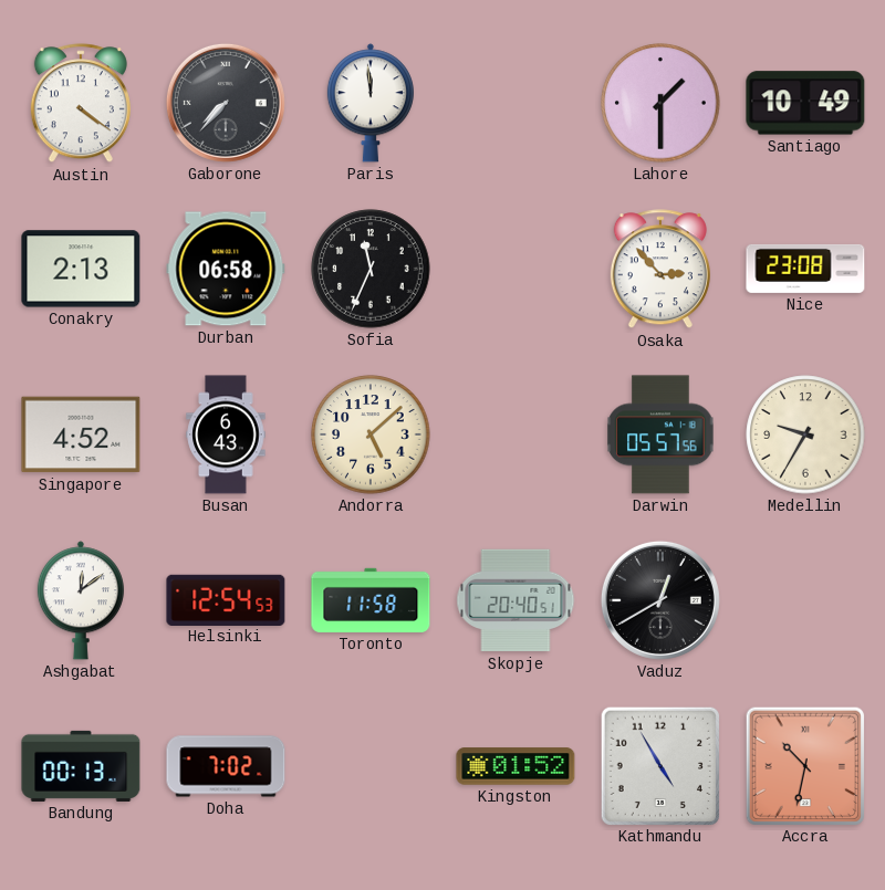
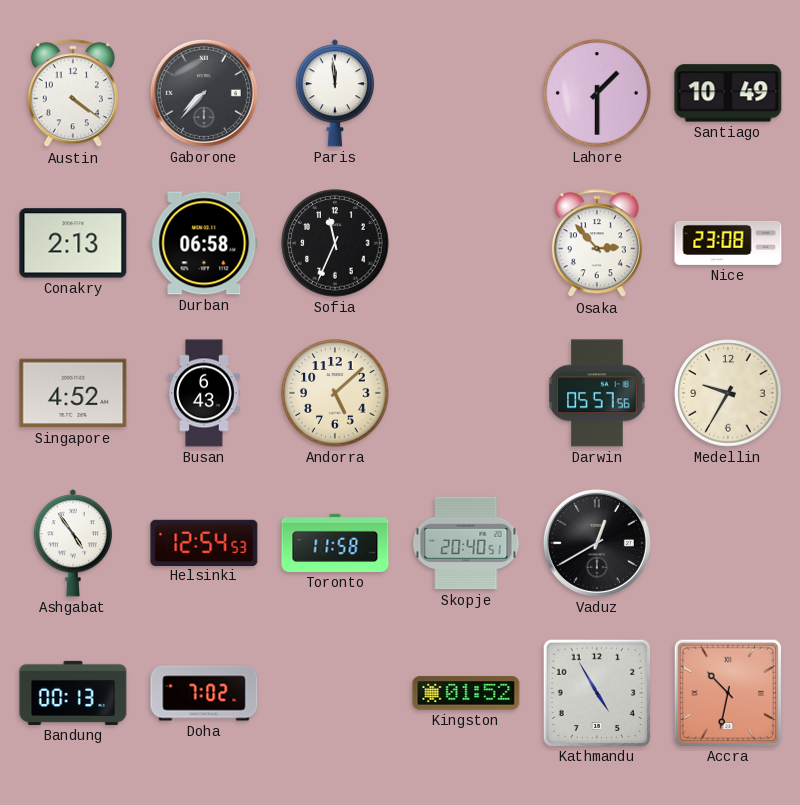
Ashgabat: 12:09 -> 4:54
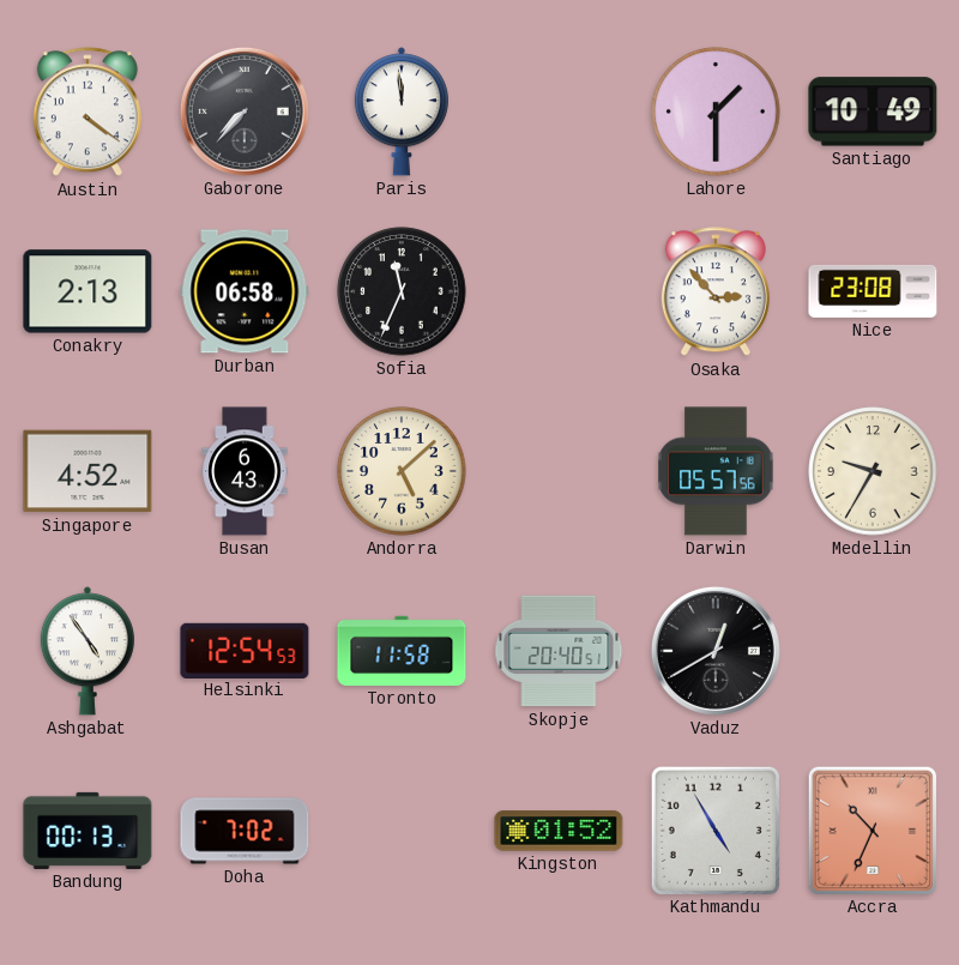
Accra: 10:32 -> 10:34
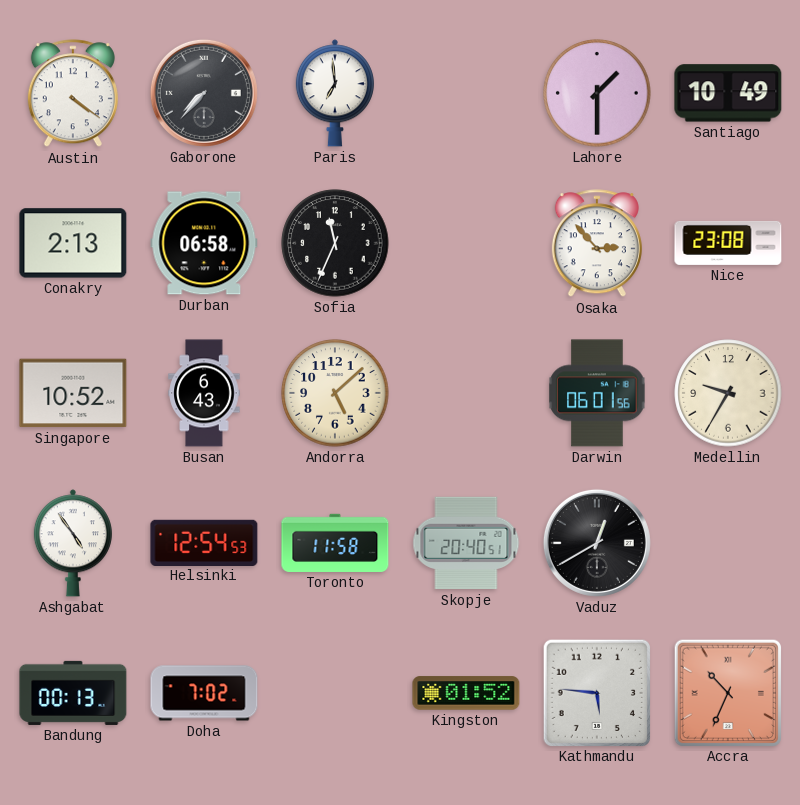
Paris: 11:59 -> 6:59
Singapore: 4:52 -> 10:52
Darwin: 05:57 -> 06:01
Kathmandu: 4:55 -> 5:46
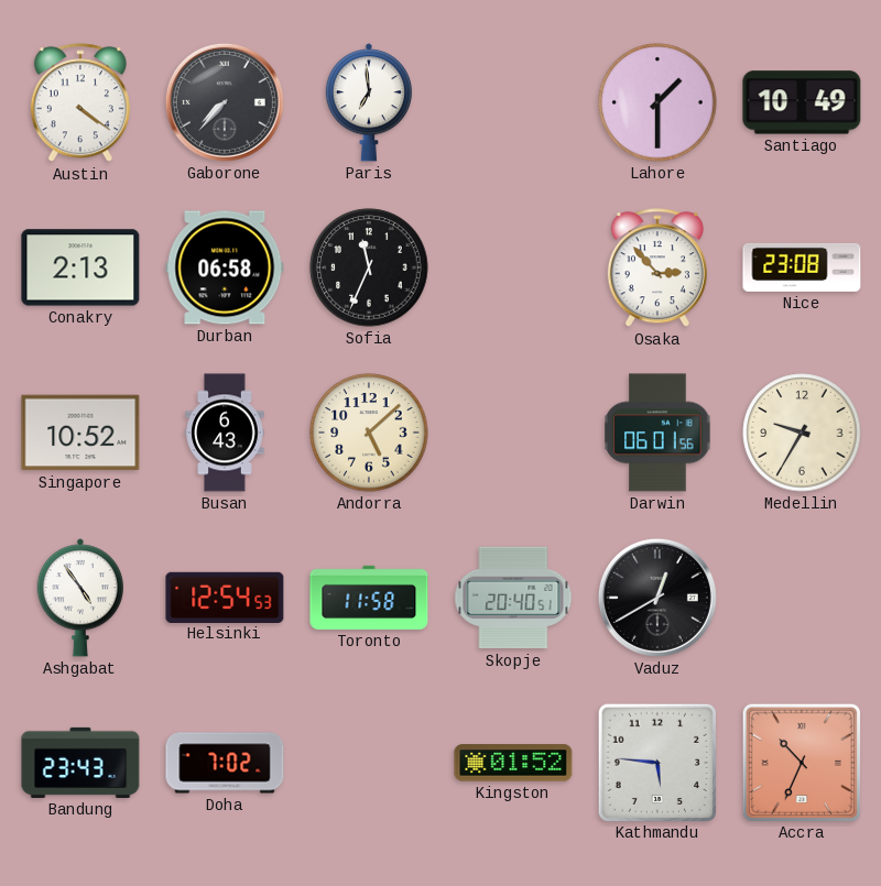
Bandung: 00:13 -> 23:43
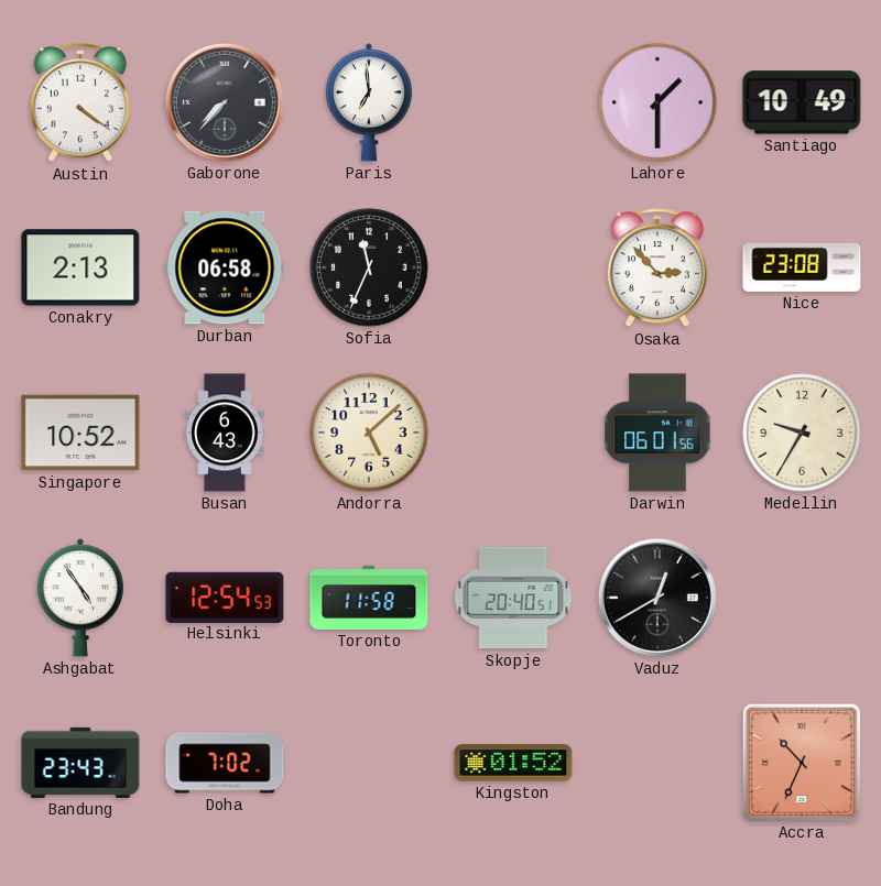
Kathmandu: 5:46 -> none
